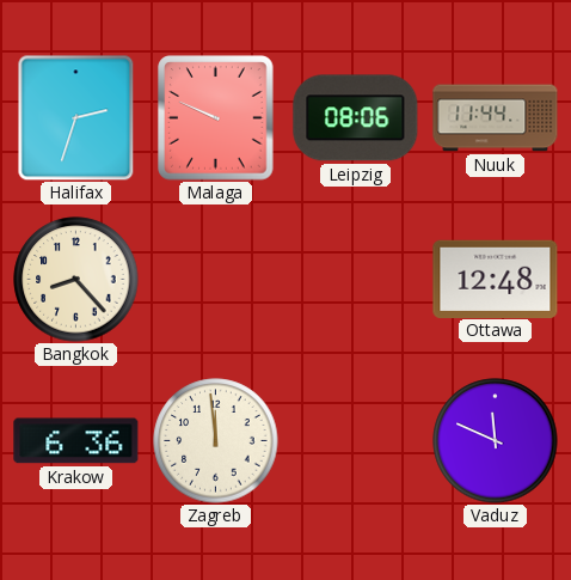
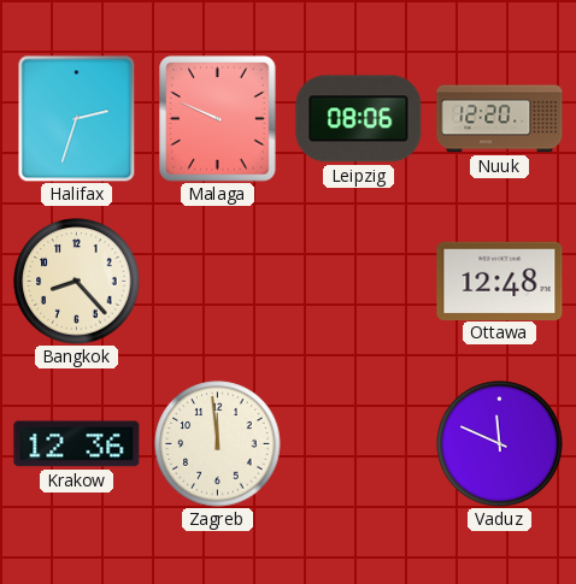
Nuuk: 11:44 -> 12:20
Krakow: 6:36 -> 12:36
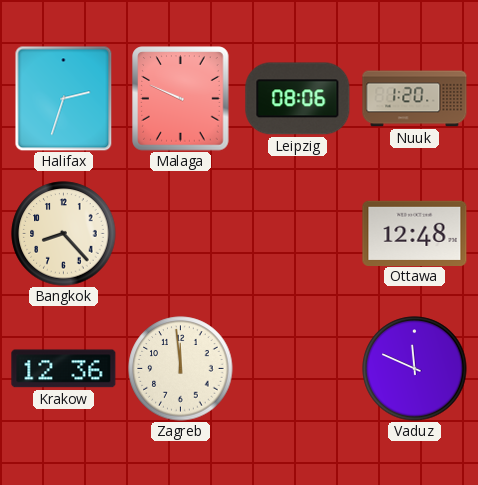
Nuuk: 12:20 -> 1:20
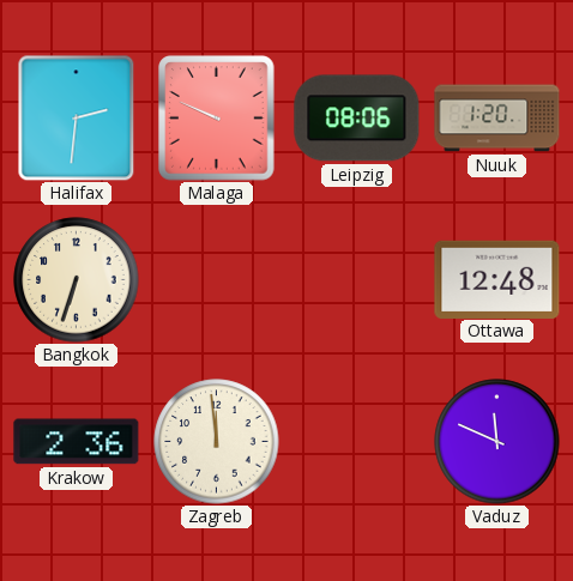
Halifax: 2:33 -> 2:31
Bangkok: 8:23 -> 6:33
Krakow: 12:36 -> 2:36
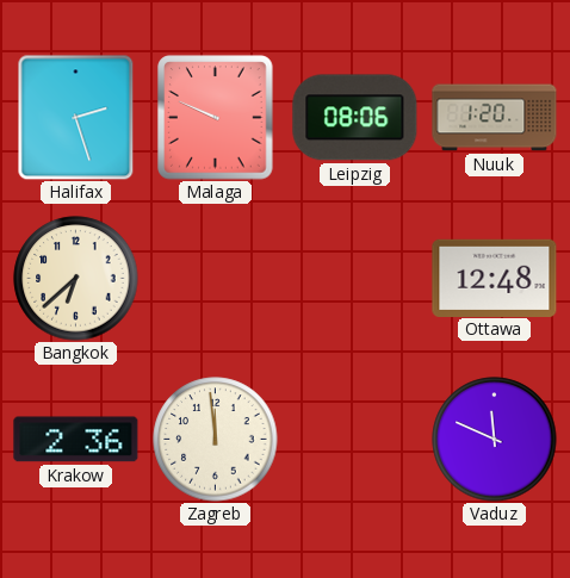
Halifax: 2:31 -> 2:27
Bangkok: 6:33 -> 6:38
